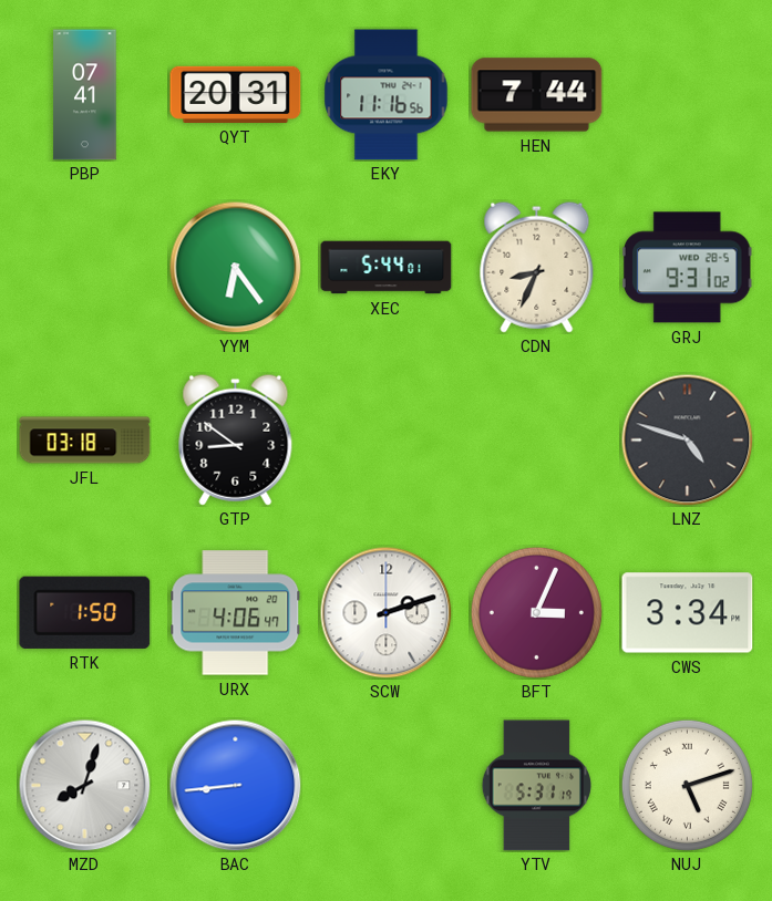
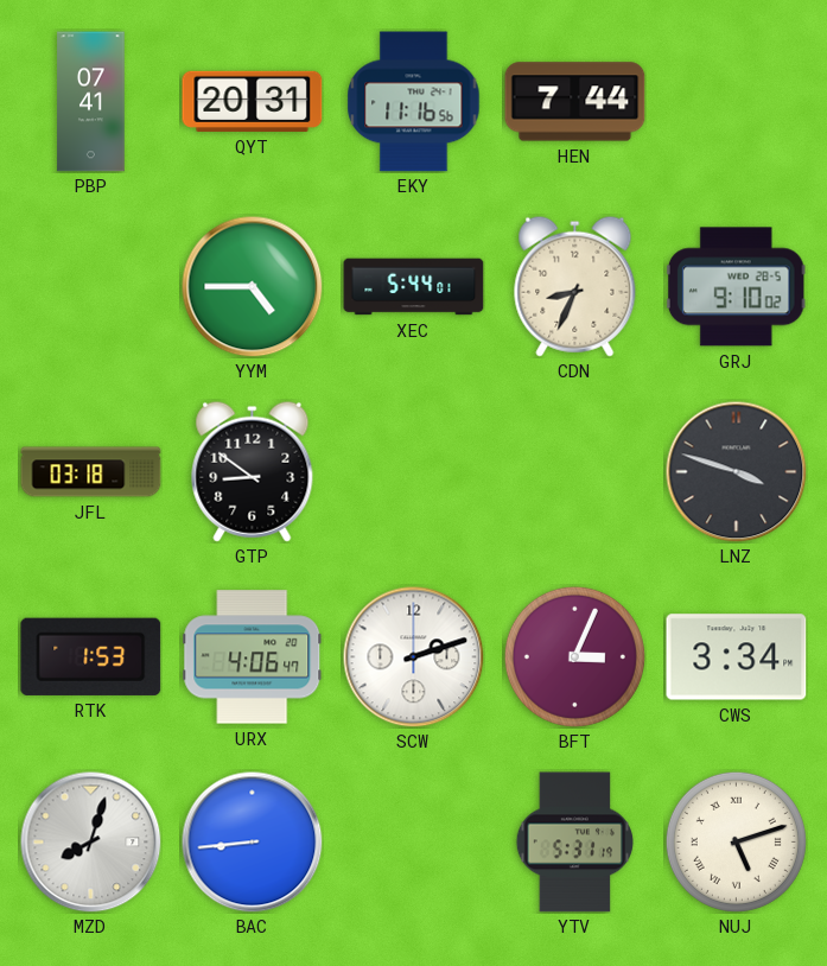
YYM: 6:24 -> 4:45
GRJ: 9:31 -> 9:10
LNZ: 4:48 -> 3:48
RTK: 1:50 -> 1:53
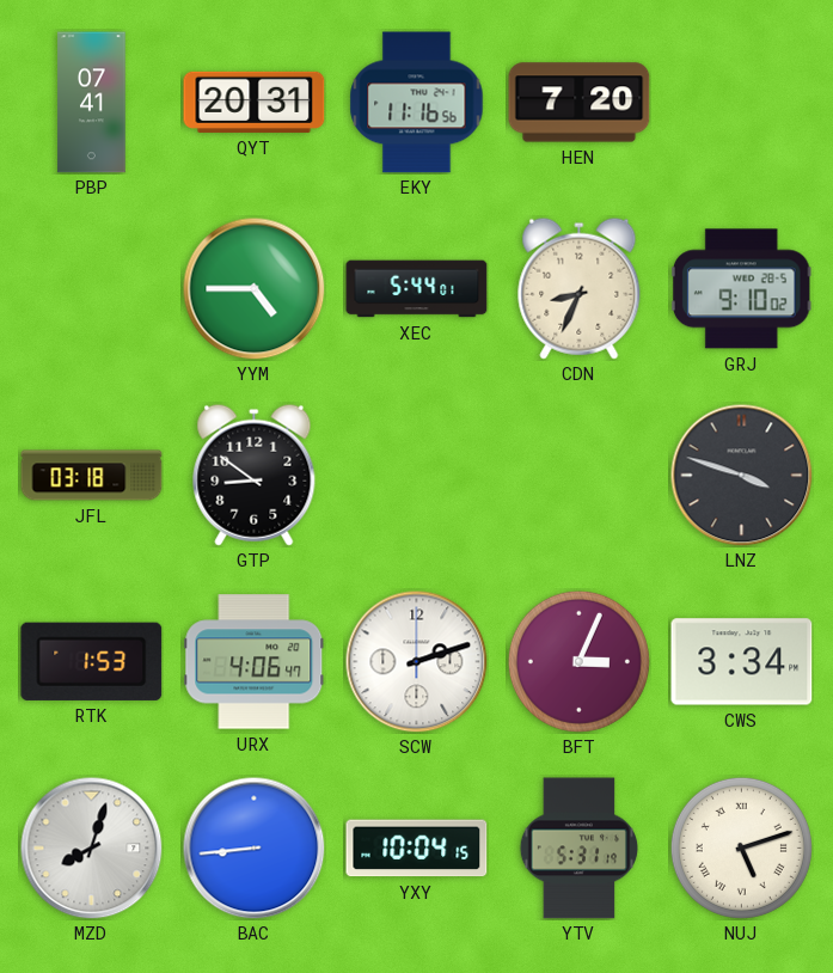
HEN: 7:44 -> 7:20
YXY: none -> 10:04
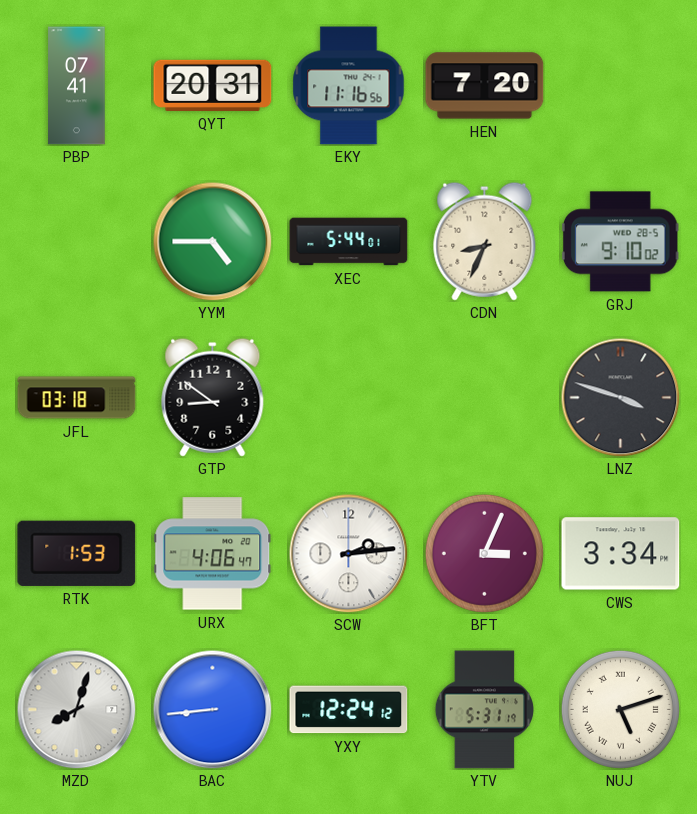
SCW: 2:12 -> 2:14
YXY: 10:04 -> 12:24
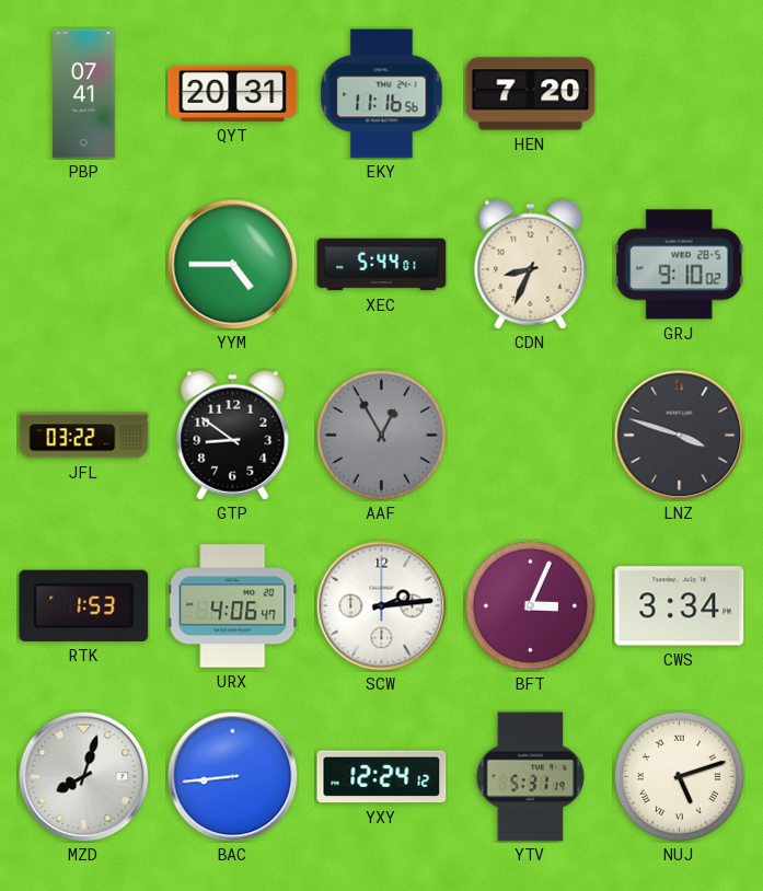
JFL: 03:18 -> 03:22
AAF: none -> 12:55
